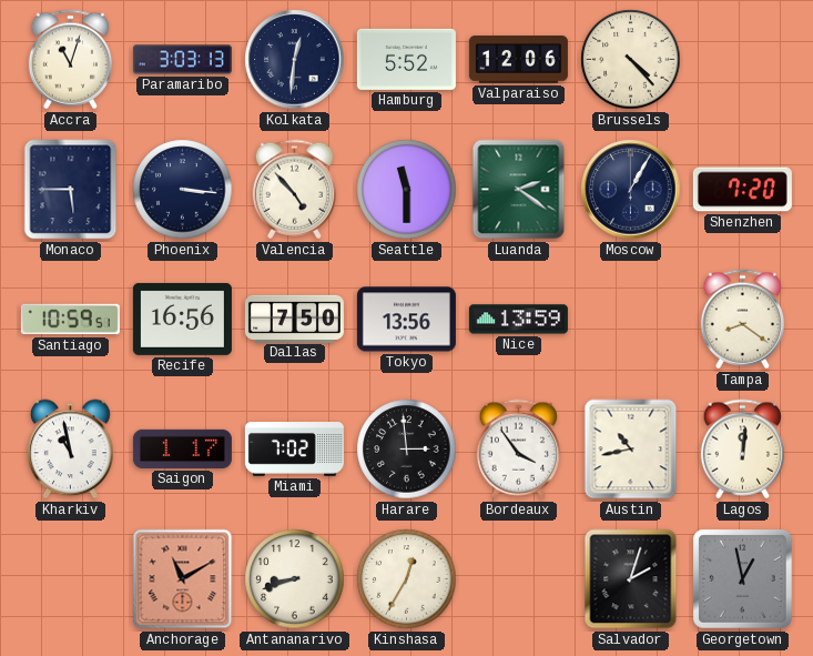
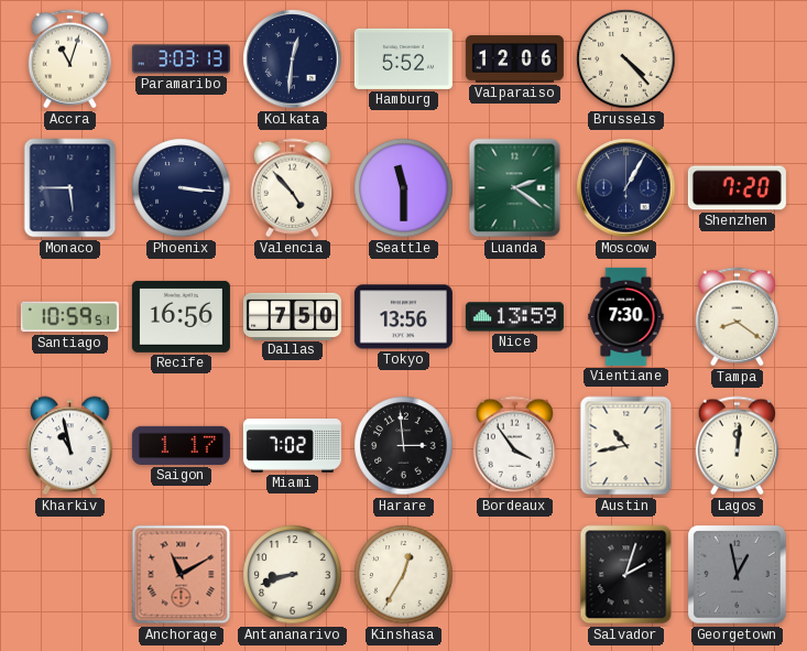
Vientiane: none -> 7:30
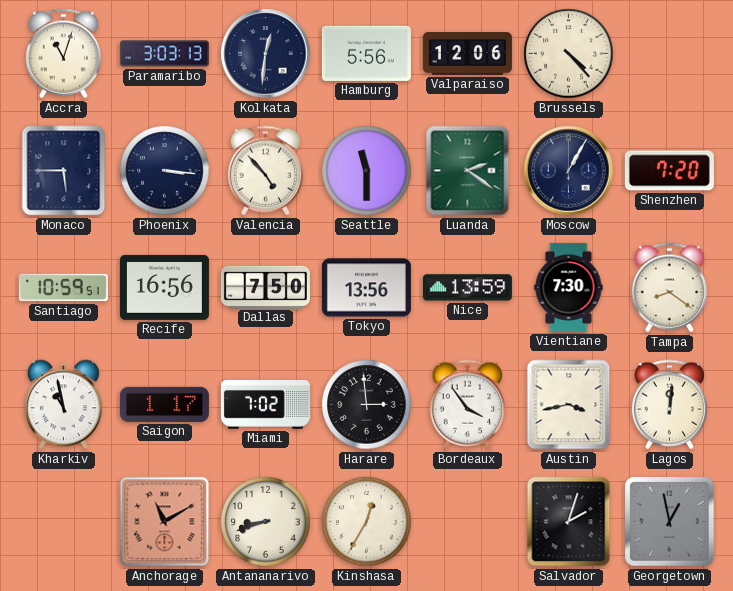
Hamburg: 5:52 -> 5:56
Austin: 10:43 -> 3:43
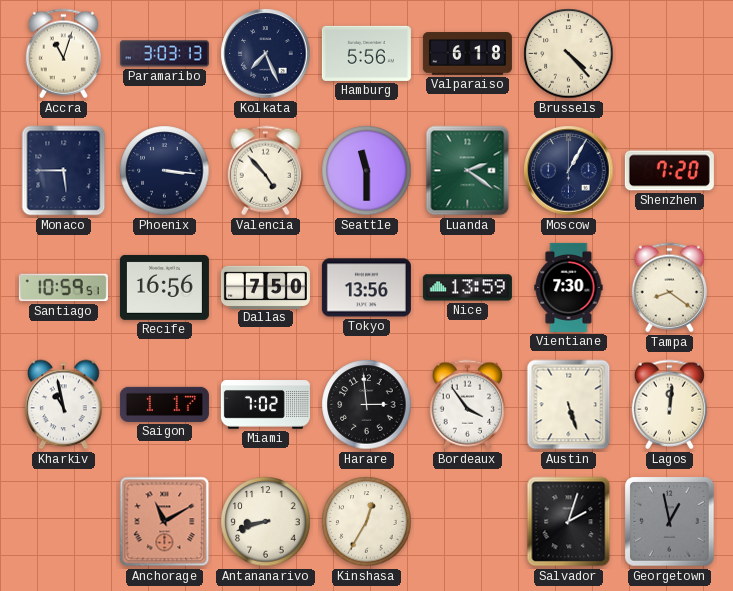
Kolkata: 12:31 -> 7:26
Valparaiso: 12:06 -> 6:18
Austin: 3:43 -> 5:27
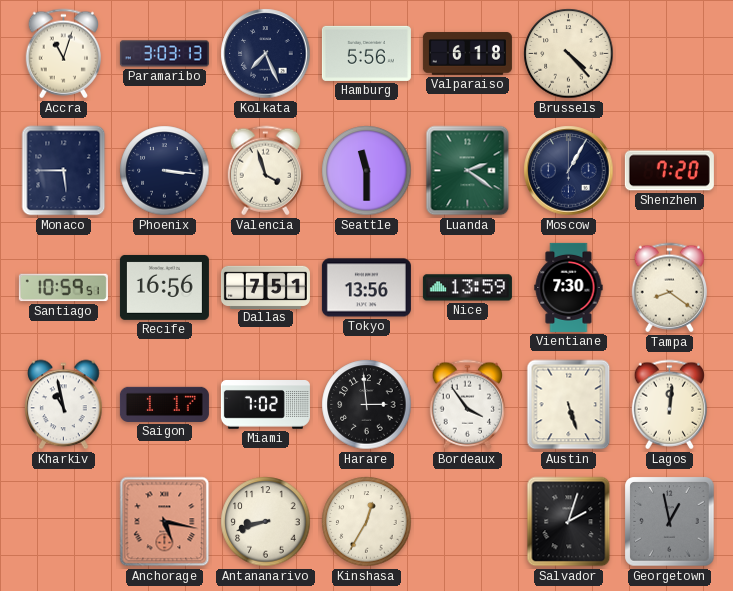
Valencia: 4:53 -> 3:57
Dallas: 7:50 -> 7:51
Anchorage: 11:10 -> 5:17
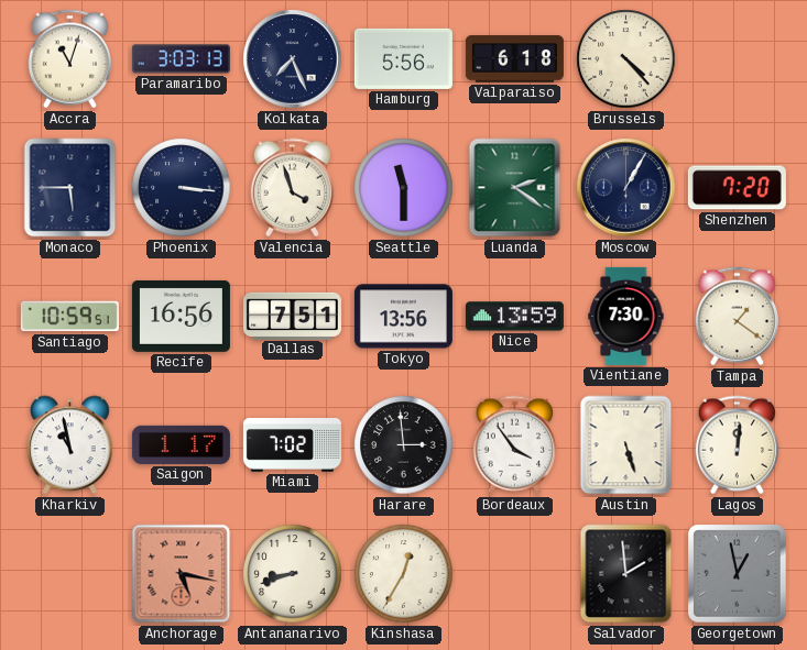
Tampa: 8:21 -> 1:21
Salvador: 2:03 -> 1:59
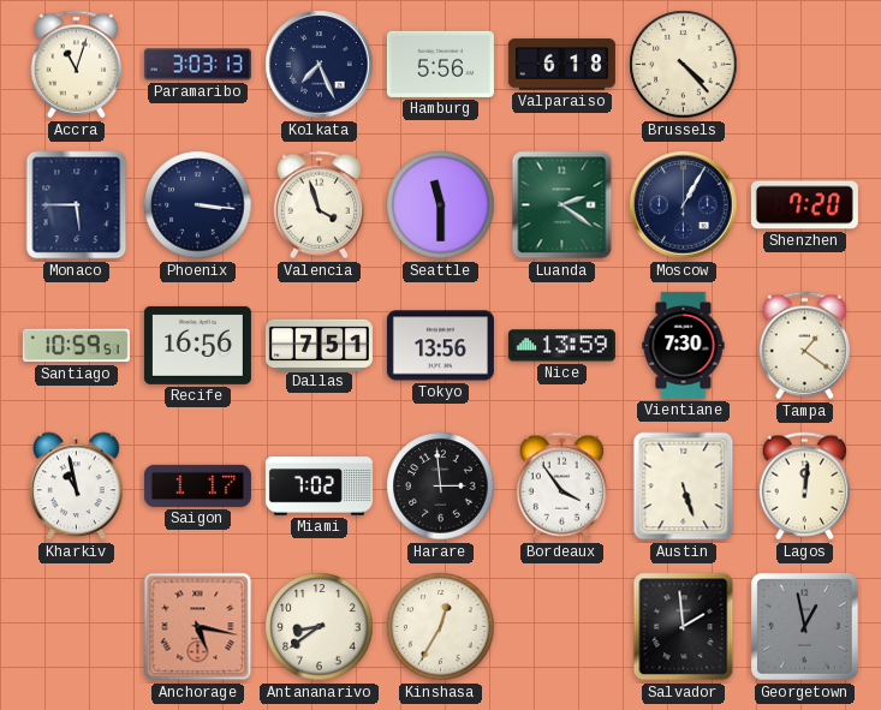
Antananarivo: 8:42 -> 8:39
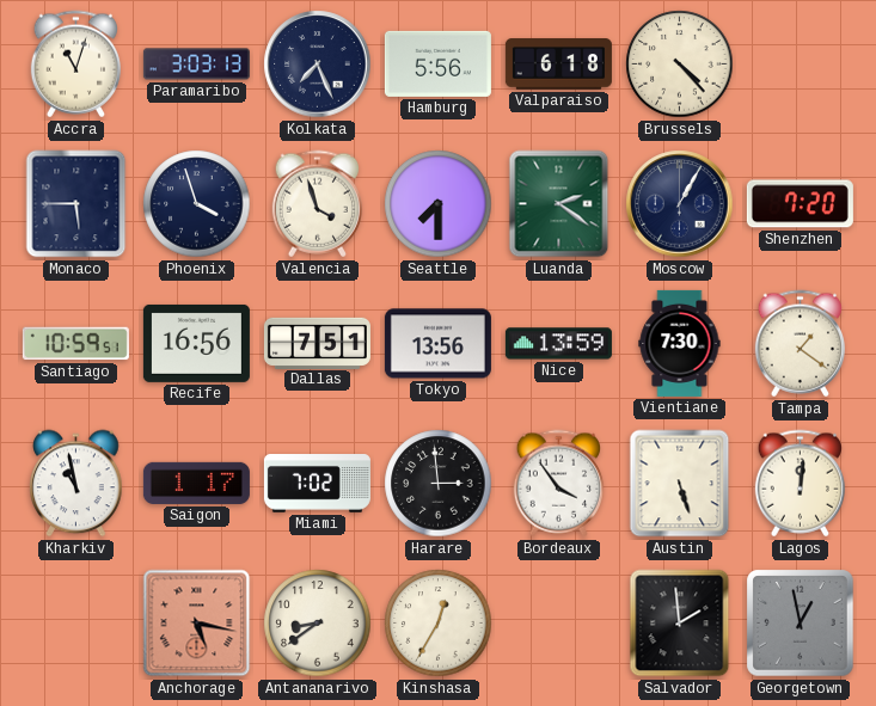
Phoenix: 3:16 -> 3:57
Seattle: 11:30 -> 7:30
